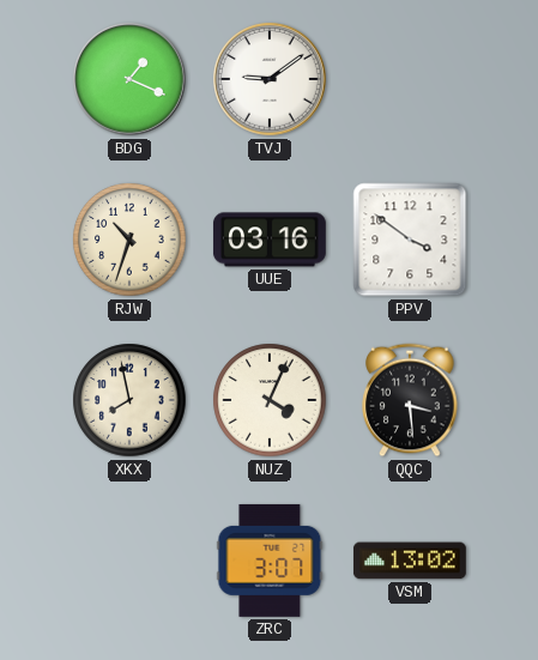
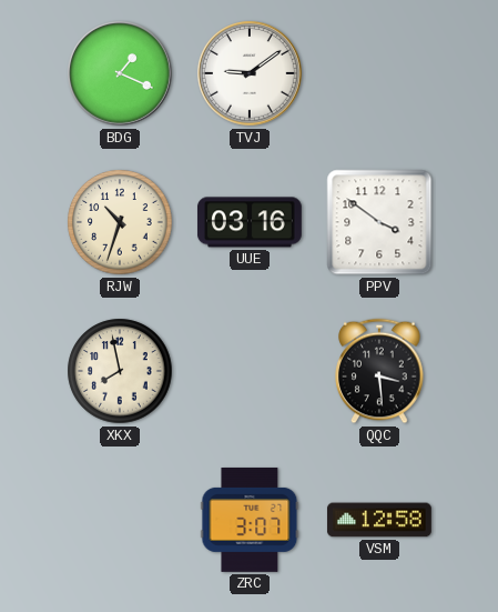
NUZ: 4:04 -> none
VSM: 13:02 -> 12:58
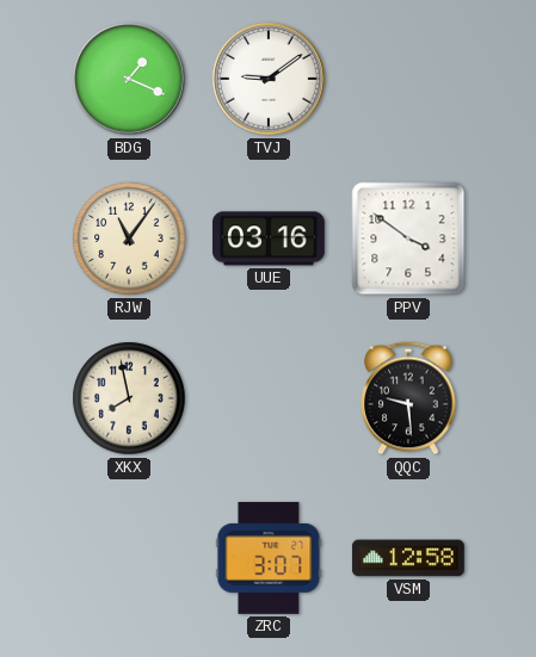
RJW: 10:33 -> 11:06
QQC: 3:29 -> 9:29
